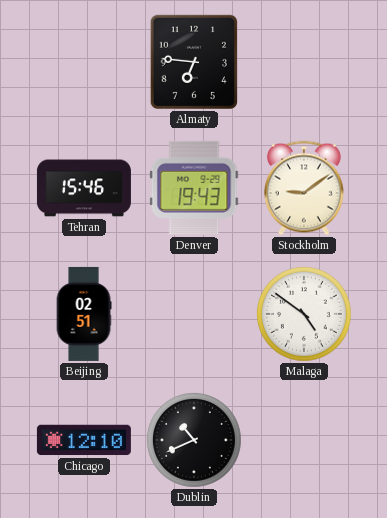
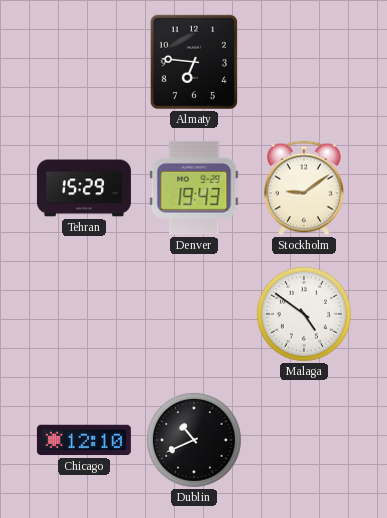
Tehran: 15:46 -> 15:29
Beijing: 02:51 -> none
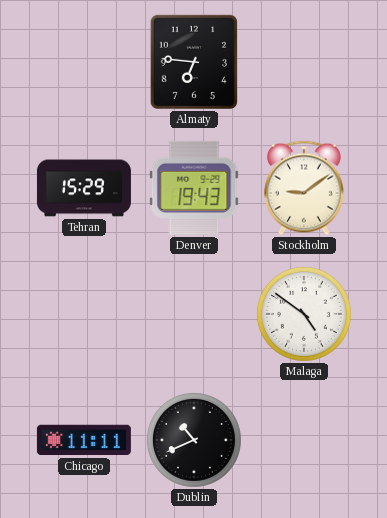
Chicago: 12:10 -> 11:11
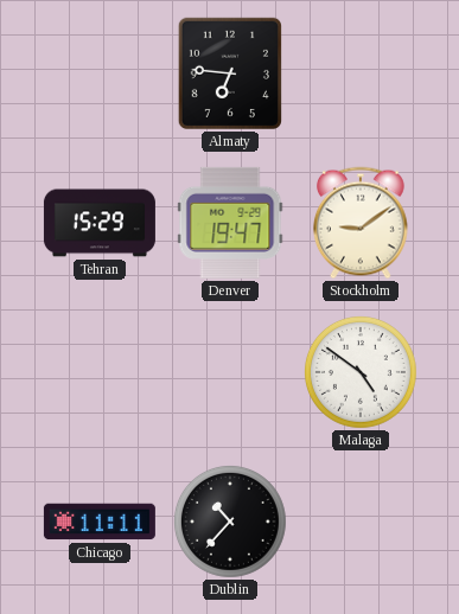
Denver: 19:43 -> 19:47
Dublin: 10:41 -> 10:37
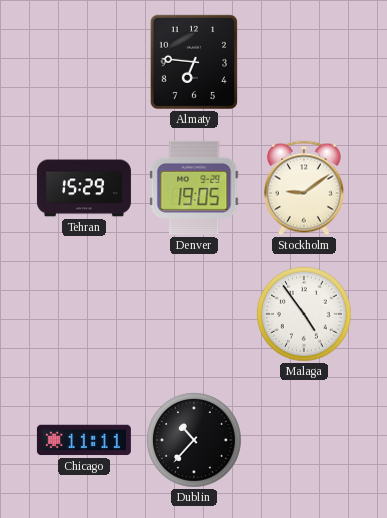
Denver: 19:47 -> 19:05
Malaga: 4:51 -> 4:54
